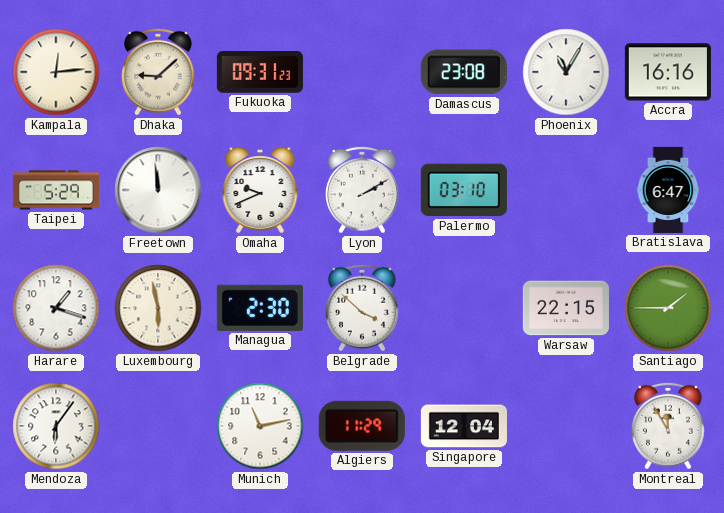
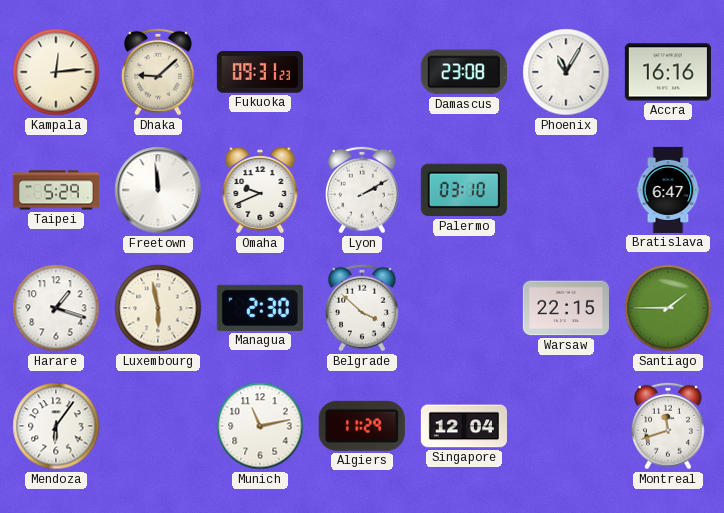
Montreal: 11:55 -> 11:42
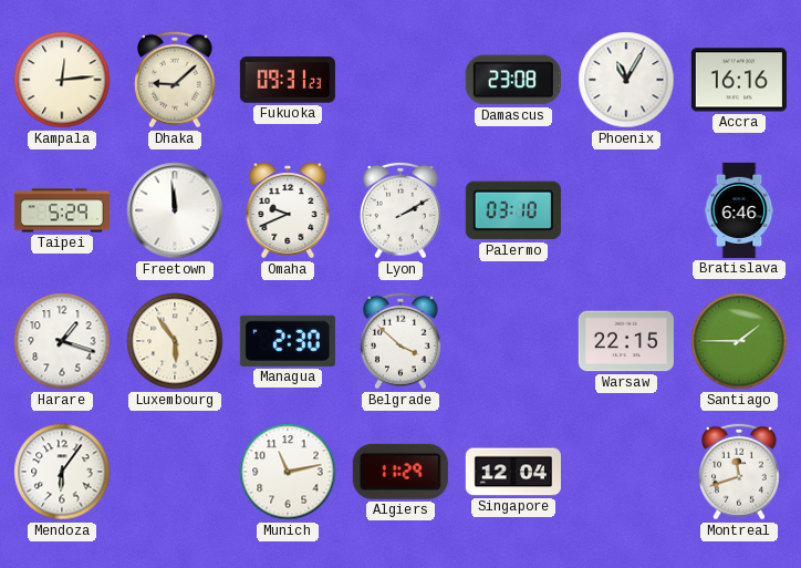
Bratislava: 6:47 -> 6:46
Luxembourg: 5:58 -> 5:54
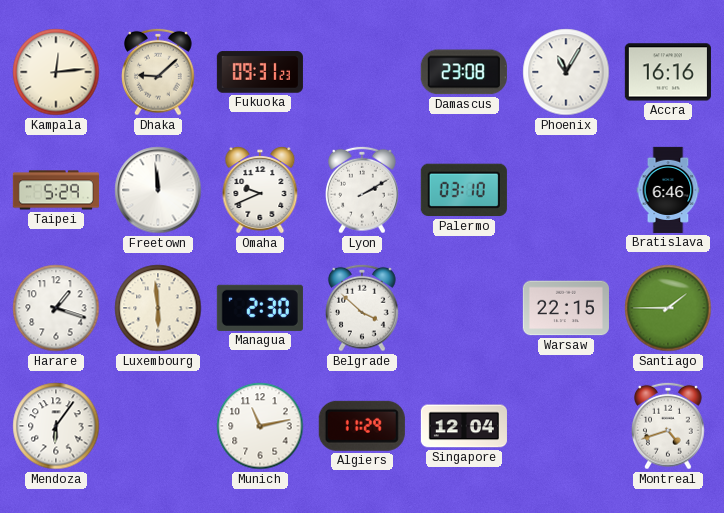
Luxembourg: 5:54 -> 5:59
Montreal: 11:42 -> 4:42
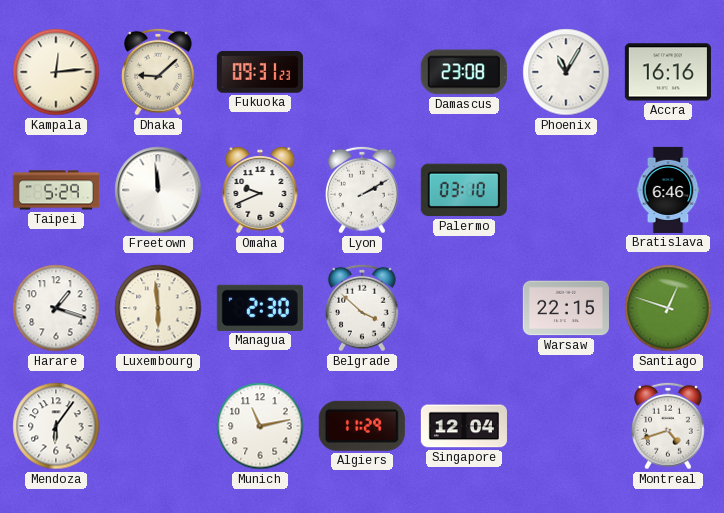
Santiago: 1:45 -> 12:48
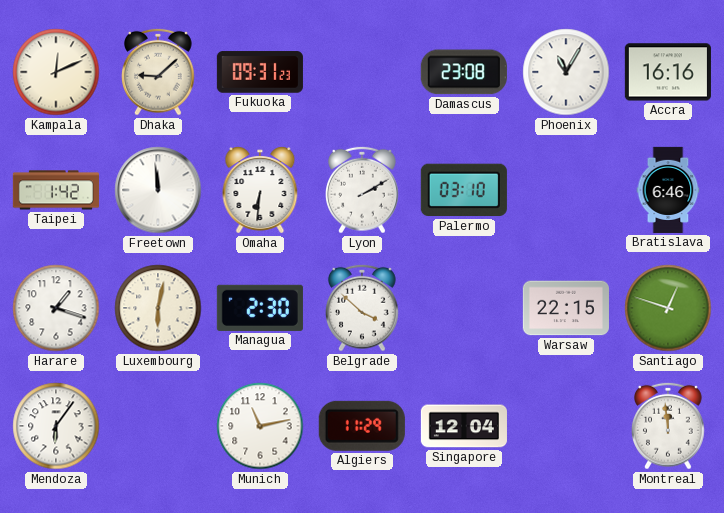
Kampala: 12:14 -> 12:11
Taipei: 5:29 -> 1:42
Omaha: 9:41 -> 6:31
Luxembourg: 5:59 -> 6:02
Montreal: 4:42 -> 11:59
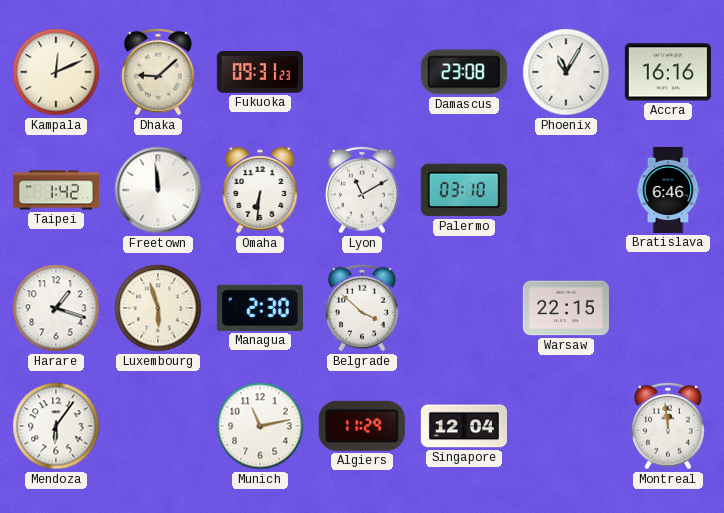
Lyon: 2:10 -> 11:10
Luxembourg: 6:02 -> 5:57
Santiago: 12:48 -> none
